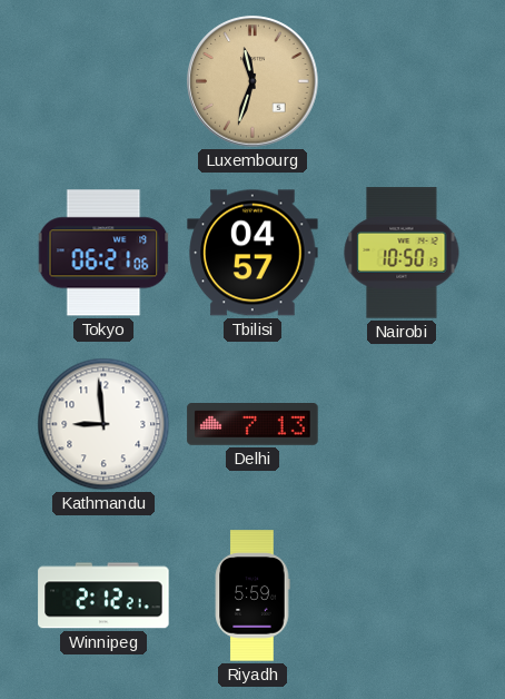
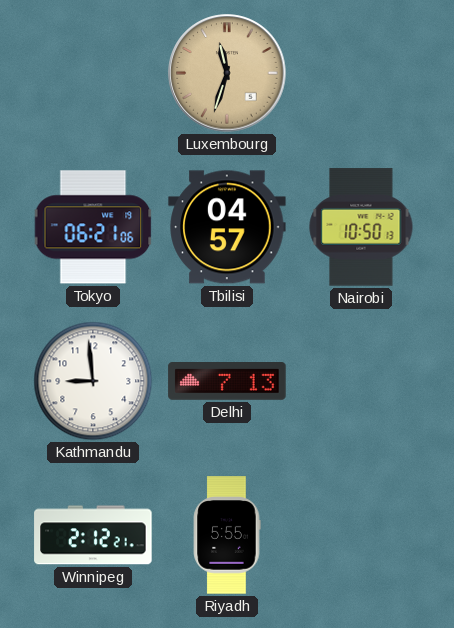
Riyadh: 5:59 -> 5:55
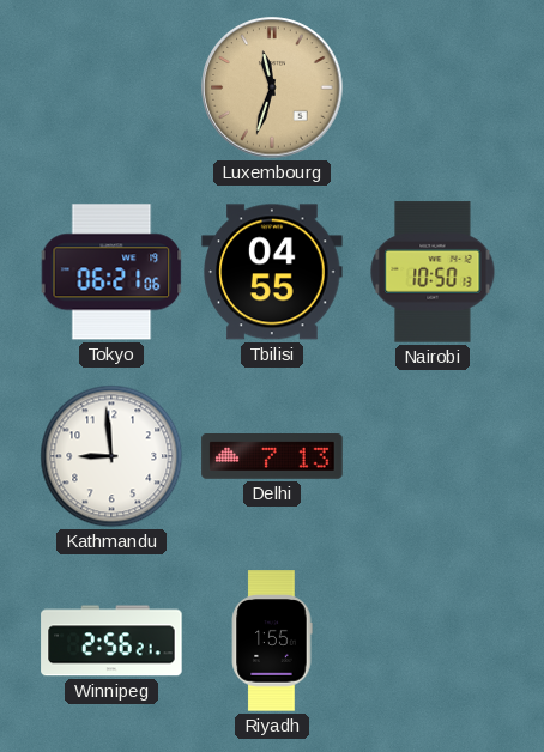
Tbilisi: 04:57 -> 04:55
Winnipeg: 2:12 -> 2:56
Riyadh: 5:55 -> 1:55
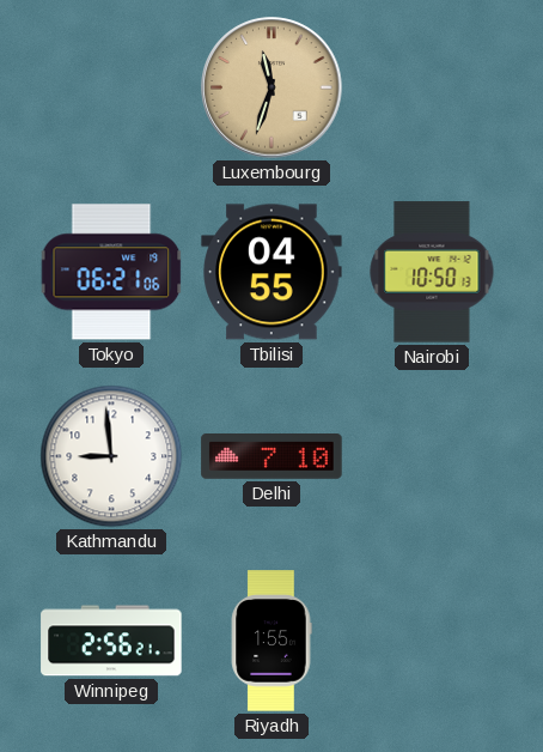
Delhi: 7:13 -> 7:10
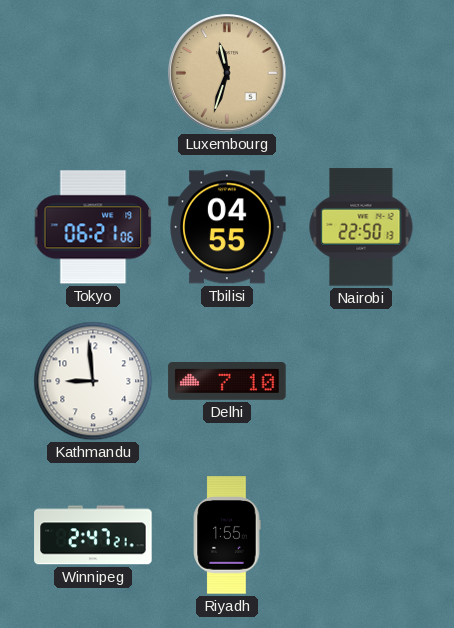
Nairobi: 10:50 -> 22:50
Winnipeg: 2:56 -> 2:47
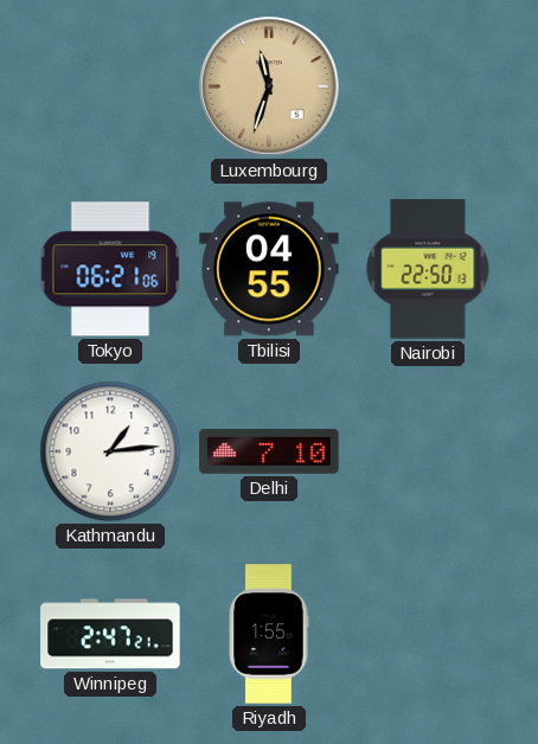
Kathmandu: 8:59 -> 1:14
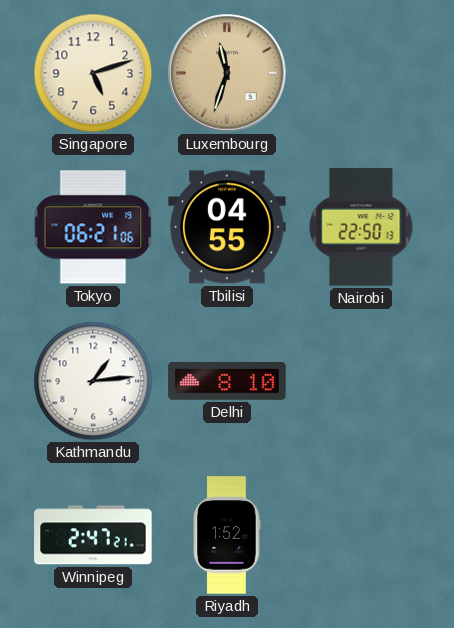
Singapore: none -> 5:12
Delhi: 7:10 -> 8:10
Riyadh: 1:55 -> 1:52
